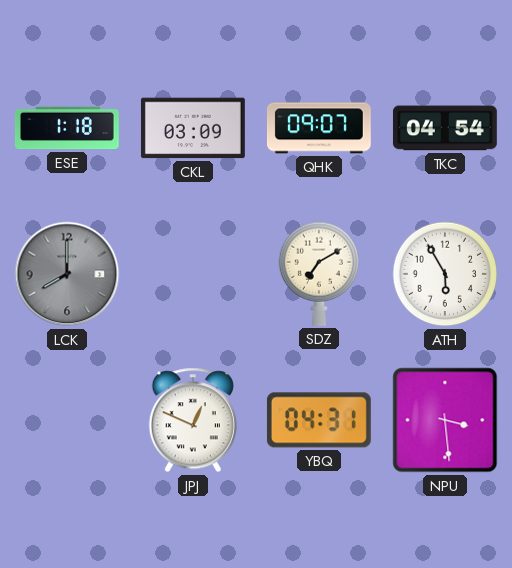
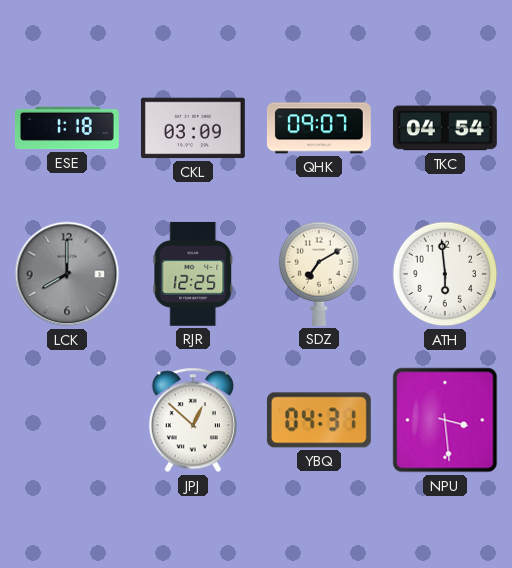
RJR: none -> 12:25
ATH: 5:55 -> 5:59
JPJ: 12:49 -> 12:52
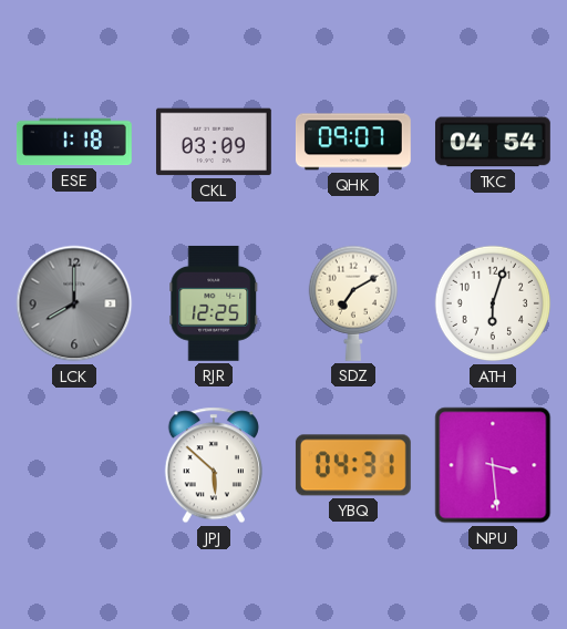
ATH: 5:59 -> 6:03
JPJ: 12:52 -> 5:52
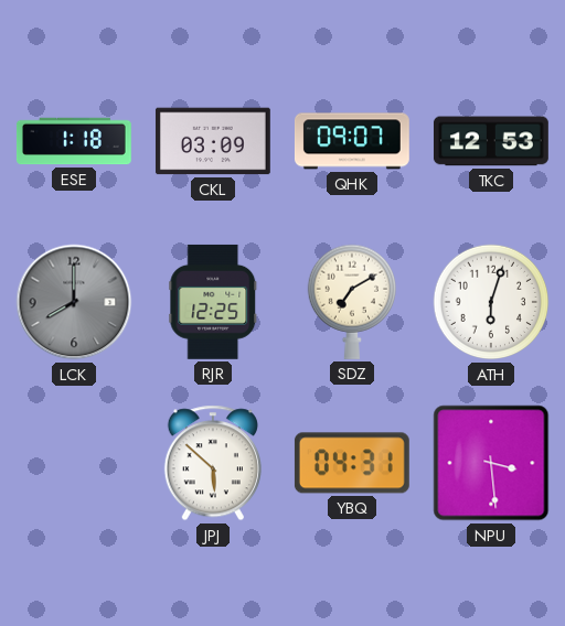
TKC: 04:54 -> 12:53
